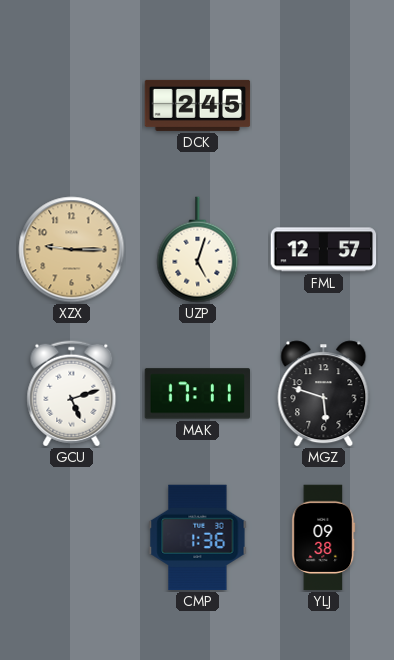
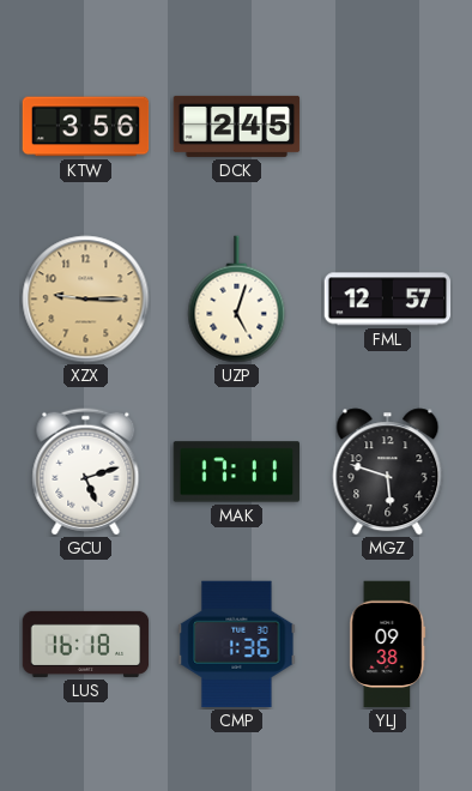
KTW: none -> 3:56
LUS: none -> 16:18
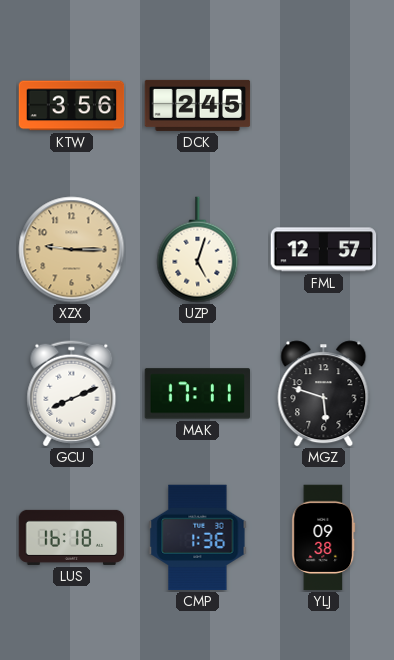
GCU: 5:12 -> 8:11
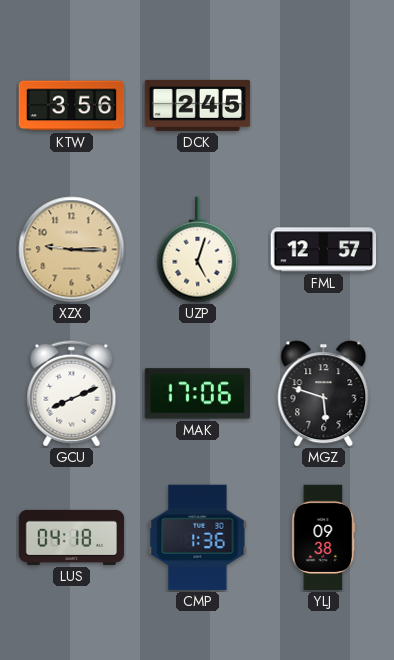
MAK: 17:11 -> 17:06
LUS: 16:18 -> 04:18
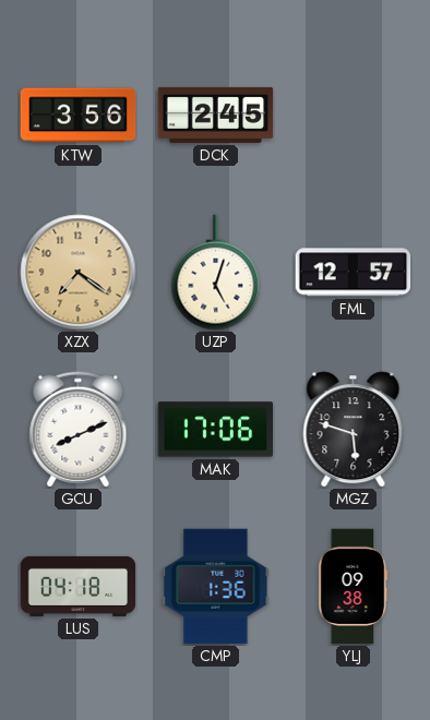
XZX: 9:15 -> 7:21
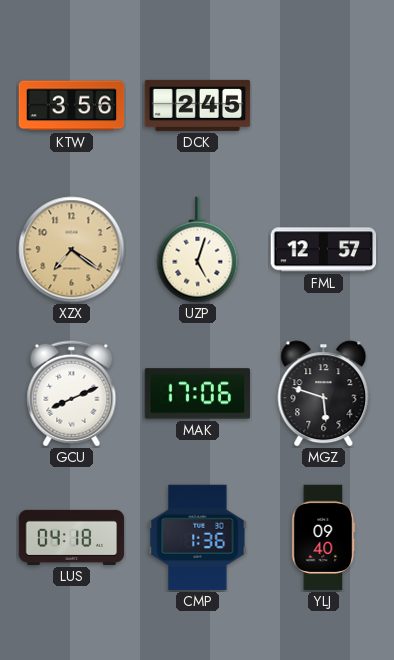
YLJ: 09:38 -> 09:40
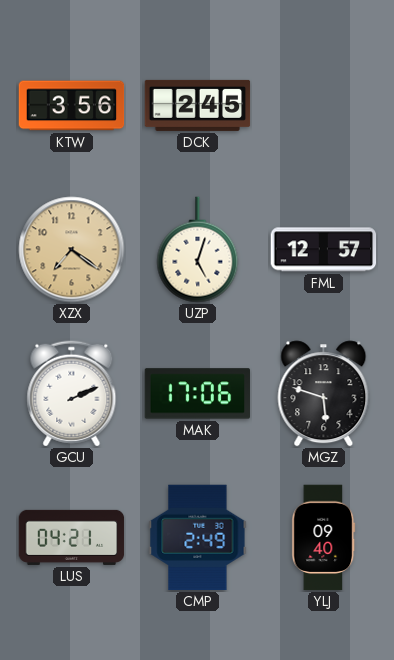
GCU: 8:11 -> 2:11
LUS: 04:18 -> 04:21
CMP: 1:36 -> 2:49
